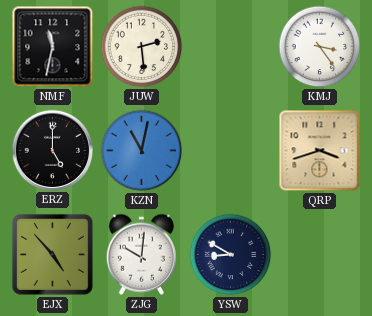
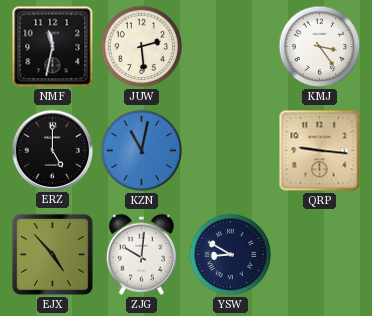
QRP: 3:42 -> 9:16
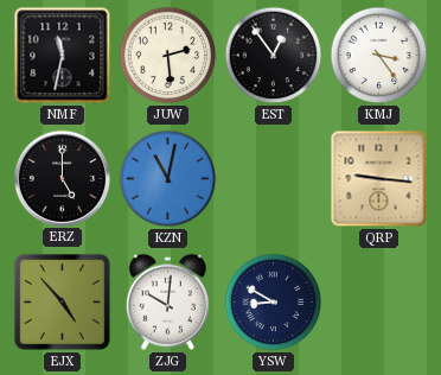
EST: none -> 12:54
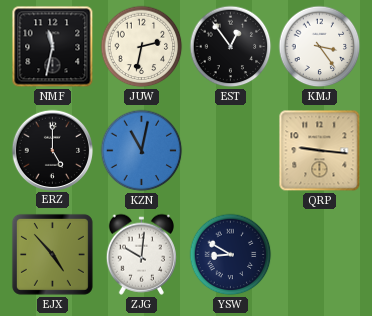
JUW: 2:29 -> 2:32
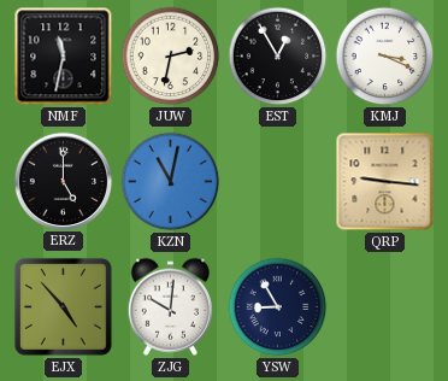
EST: 12:54 -> 12:55
KMJ: 3:24 -> 3:19
YSW: 8:50 -> 8:55
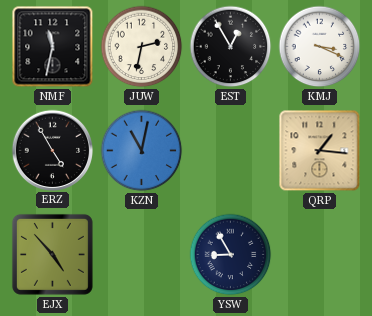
ERZ: 5:00 -> 4:55
QRP: 9:16 -> 1:16
ZJG: 10:01 -> none
